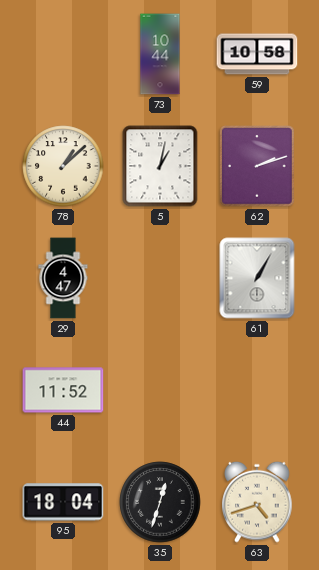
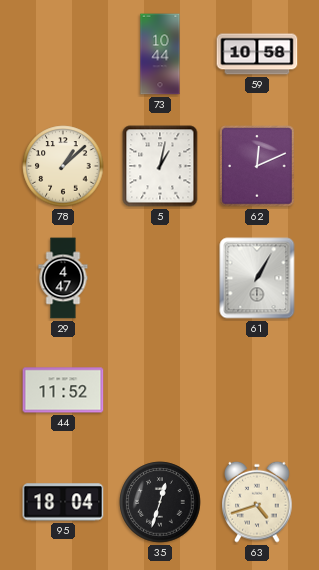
62: 2:12 -> 12:11
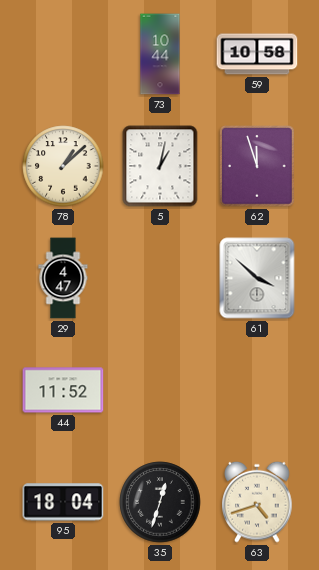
62: 12:11 -> 11:57
61: 1:05 -> 3:52
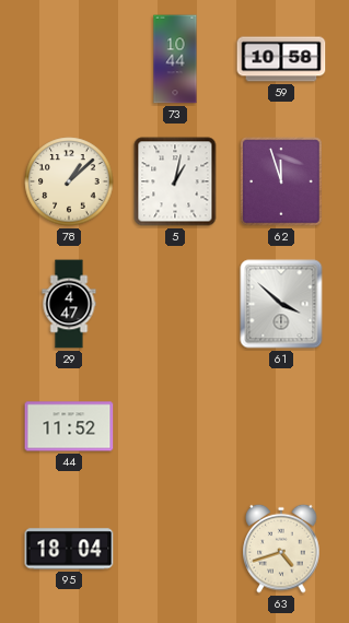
35: 12:33 -> none
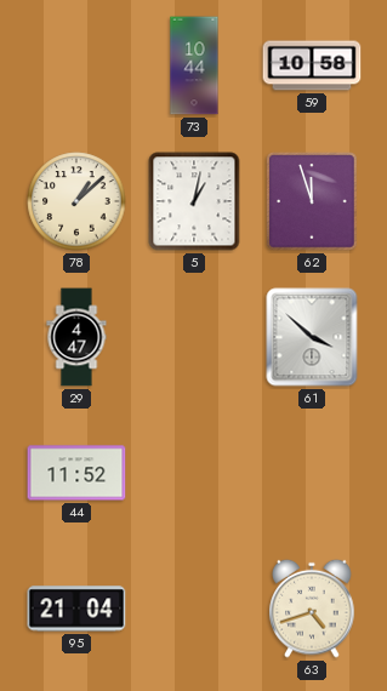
95: 18:04 -> 21:04
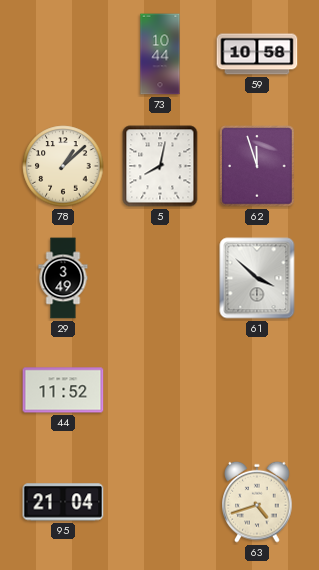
5: 1:02 -> 8:02
29: 4:47 -> 3:49
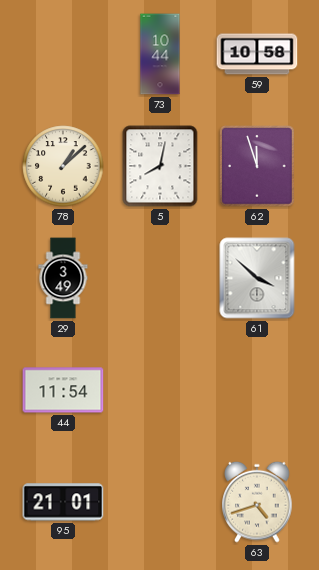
44: 11:52 -> 11:54
95: 21:04 -> 21:01
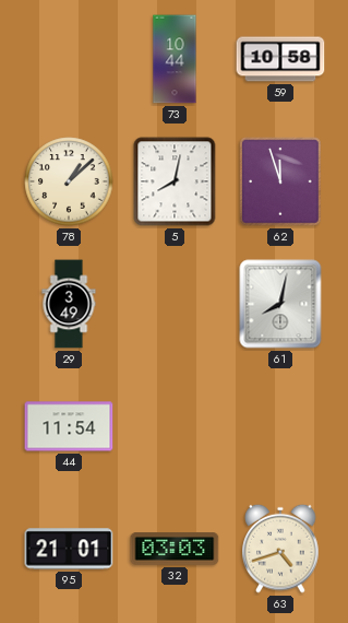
61: 3:52 -> 8:02
32: none -> 03:03
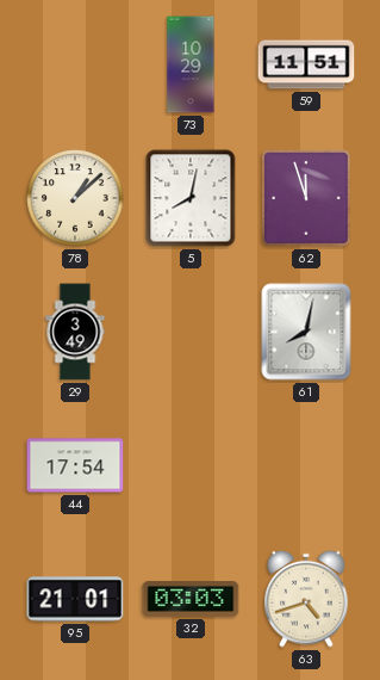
73: 10:44 -> 10:29
59: 10:58 -> 11:51
44: 11:54 -> 17:54
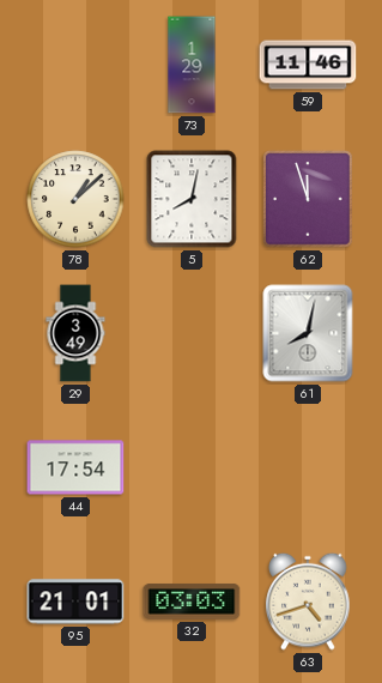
73: 10:29 -> 1:29
59: 11:51 -> 11:46
